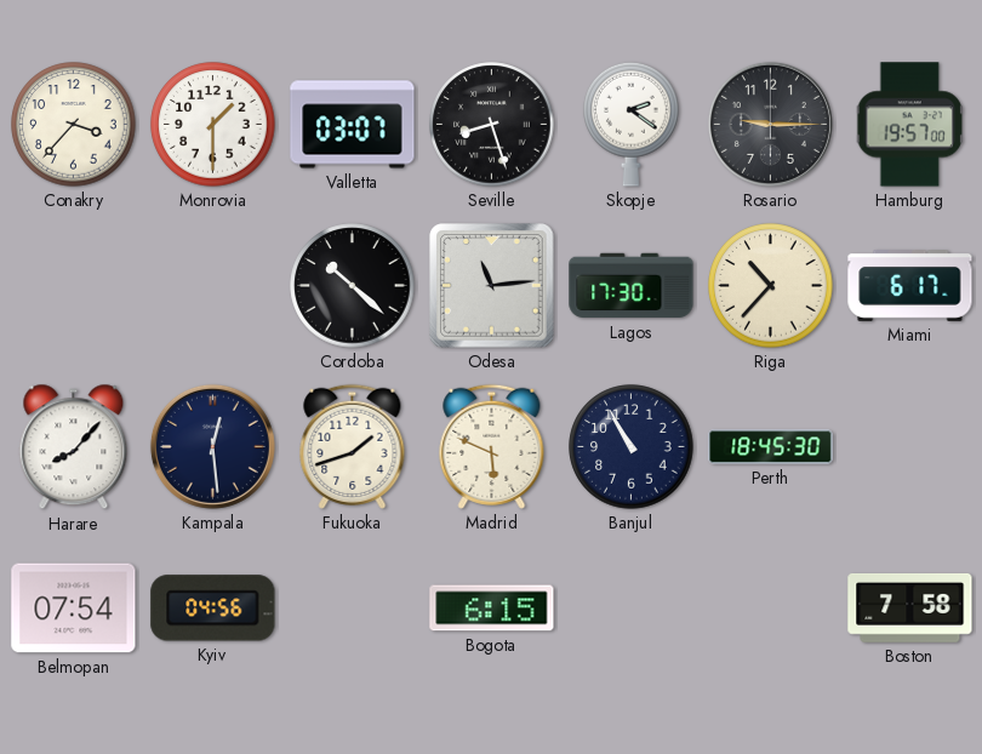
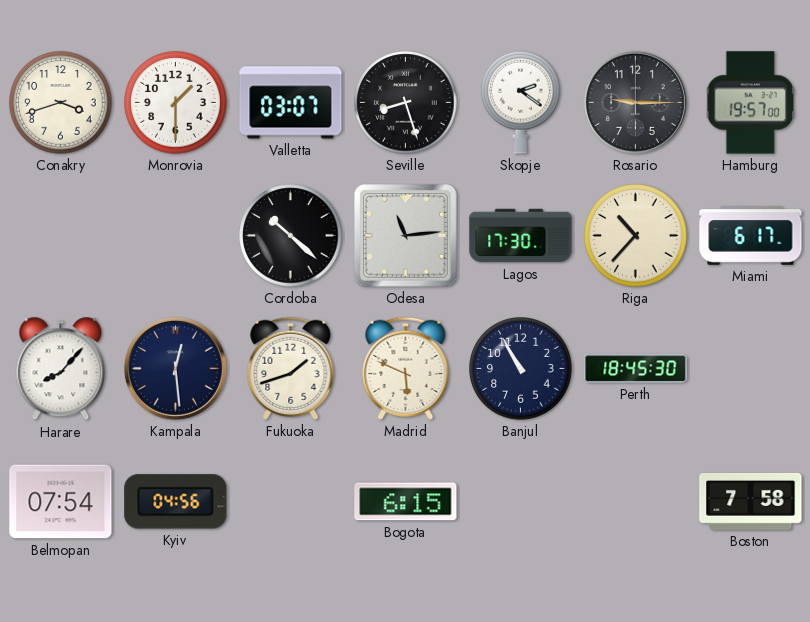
Conakry: 3:37 -> 3:42
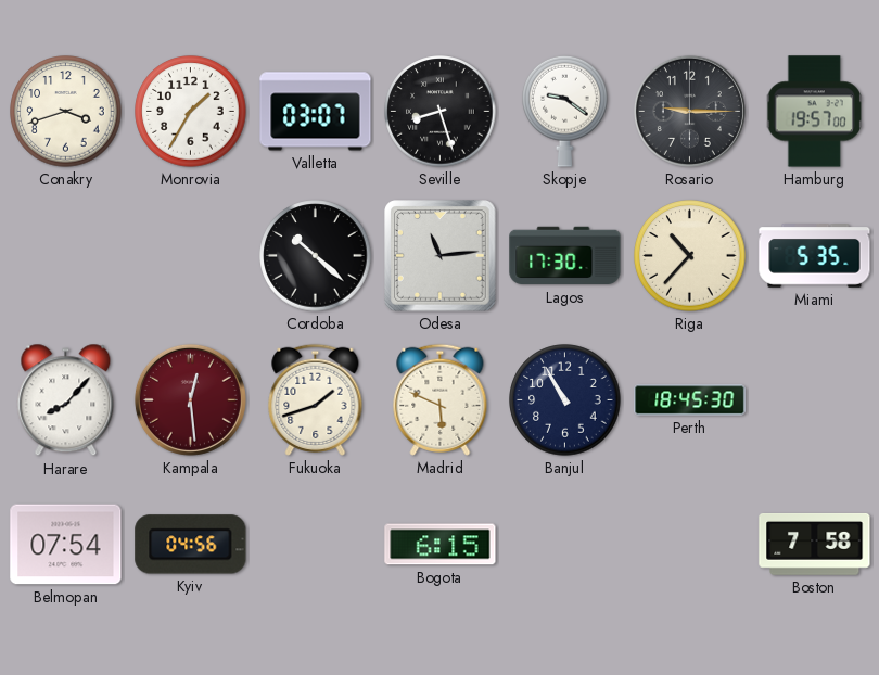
Monrovia: 1:30 -> 1:35
Skopje: 2:21 -> 9:21
Miami: 6:17 -> 5:35
Kampala dial: navy -> burgundy
